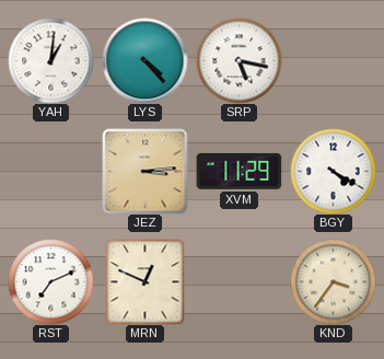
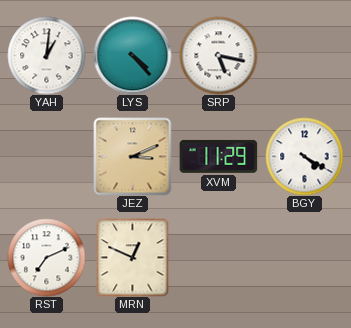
JEZ: 3:14 -> 3:11
KND: 3:36 -> none
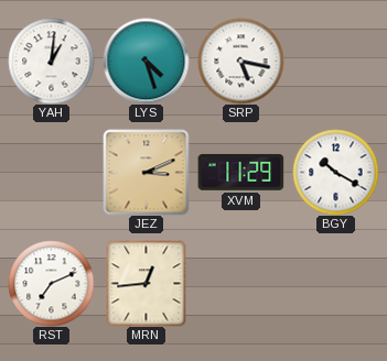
LYS: 4:23 -> 4:27
BGY: 4:20 -> 10:20
MRN: 12:49 -> 12:44
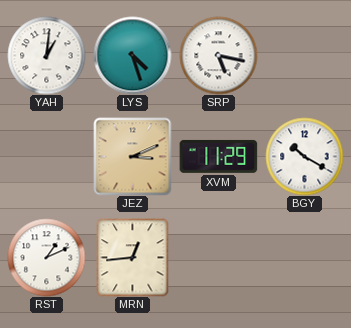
RST: 7:11 -> 1:11
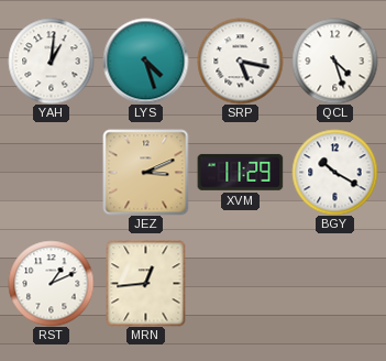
QCL: none -> 4:27
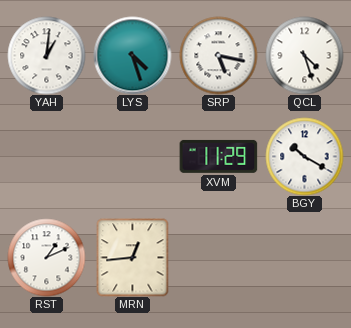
JEZ: 3:11 -> none
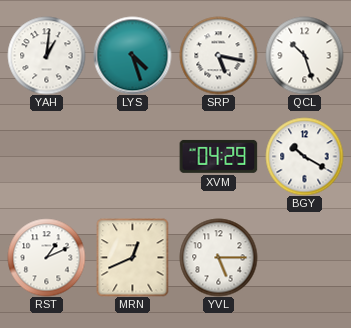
QCL: 4:27 -> 10:27
XVM: 11:29 -> 04:29
MRN: 12:44 -> 12:41
YVL: none -> 5:15
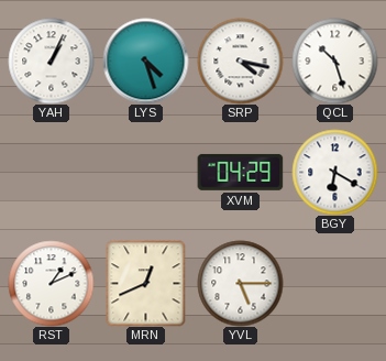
YAH: 1:01 -> 1:04
SRP: 5:17 -> 4:17
BGY: 10:20 -> 6:20
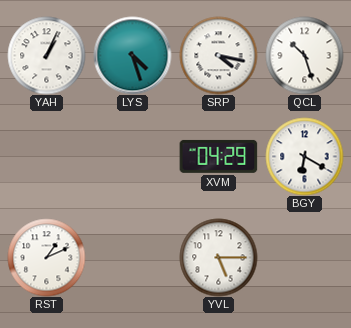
MRN: 12:41 -> none
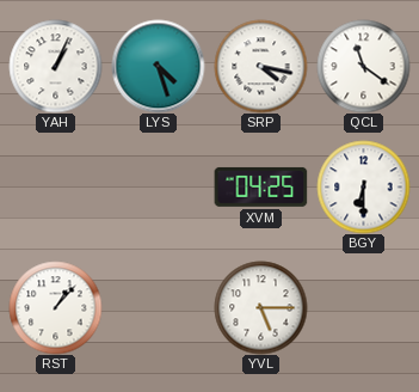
QCL: 10:27 -> 11:21
XVM: 04:29 -> 04:25
BGY: 6:20 -> 6:30
RST: 1:11 -> 1:07
